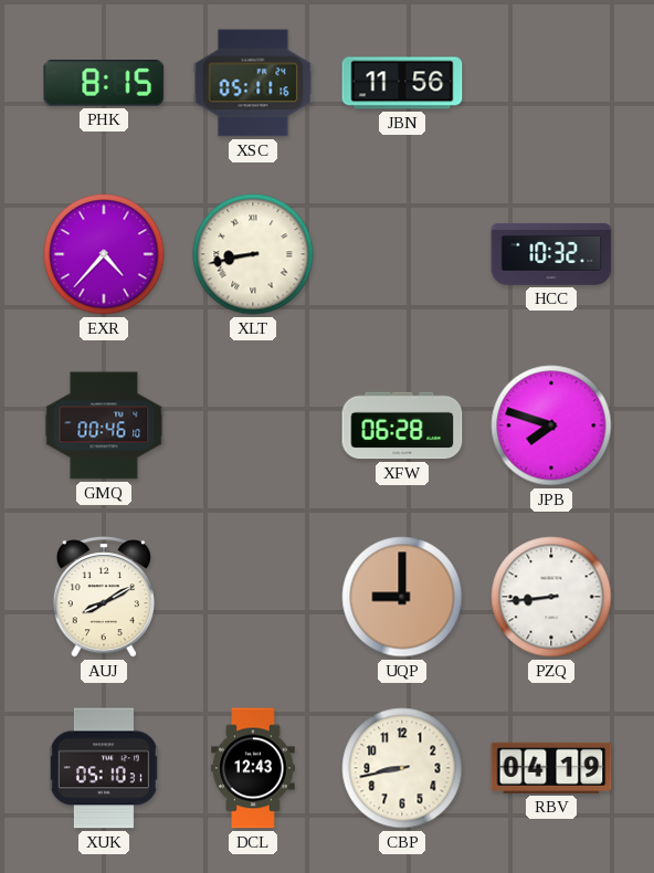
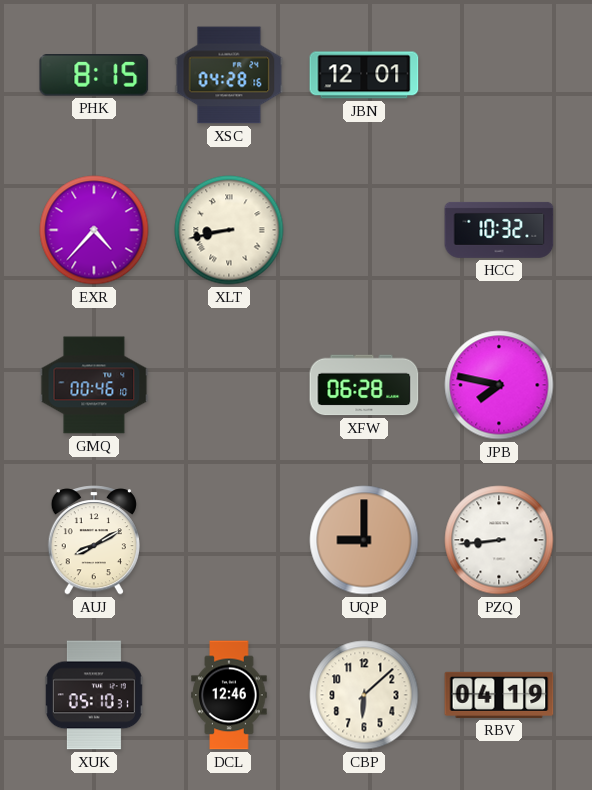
XSC: 05:11 -> 04:28
JBN: 11:56 -> 12:01
JPB: 7:48 -> 7:47
DCL: 12:43 -> 12:46
CBP: 8:43 -> 6:08
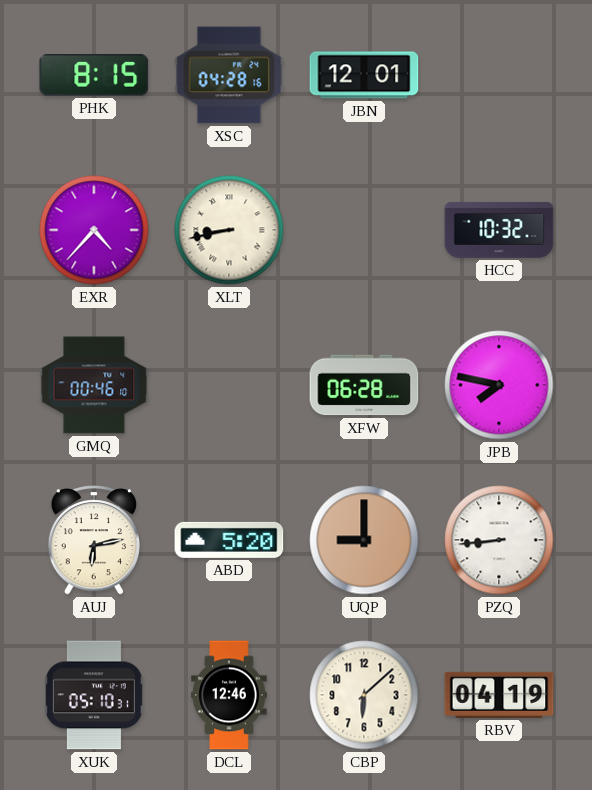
AUJ: 8:10 -> 6:13
ABD: none -> 5:20
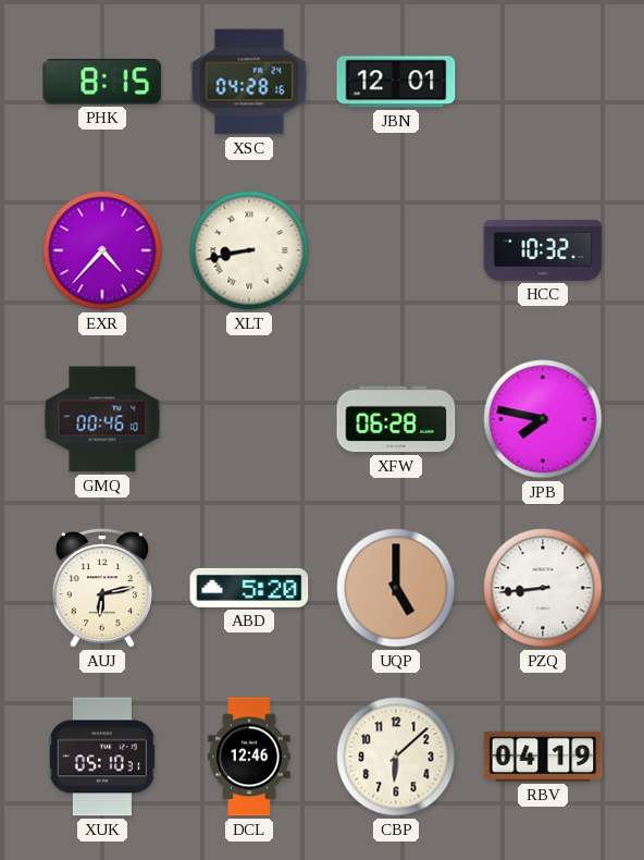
UQP: 9:00 -> 5:00
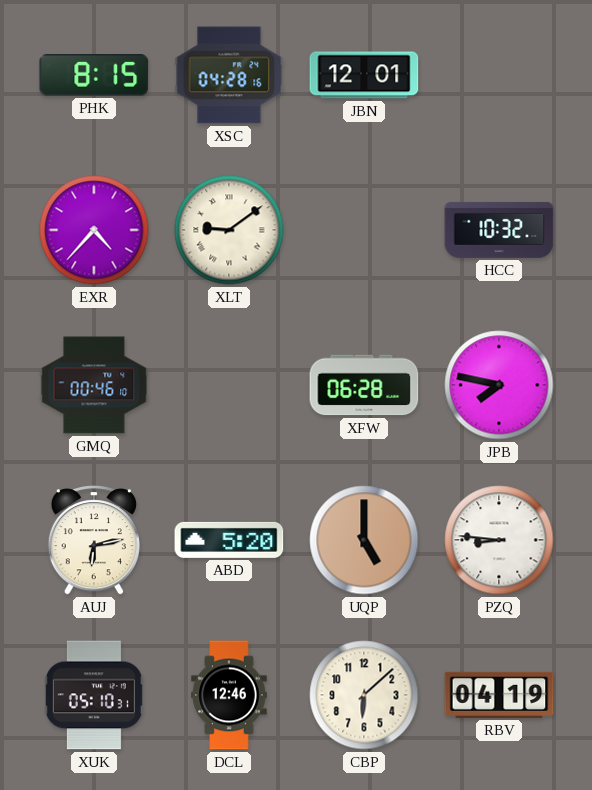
XLT: 8:43 -> 9:09
PZQ: 8:44 -> 8:46
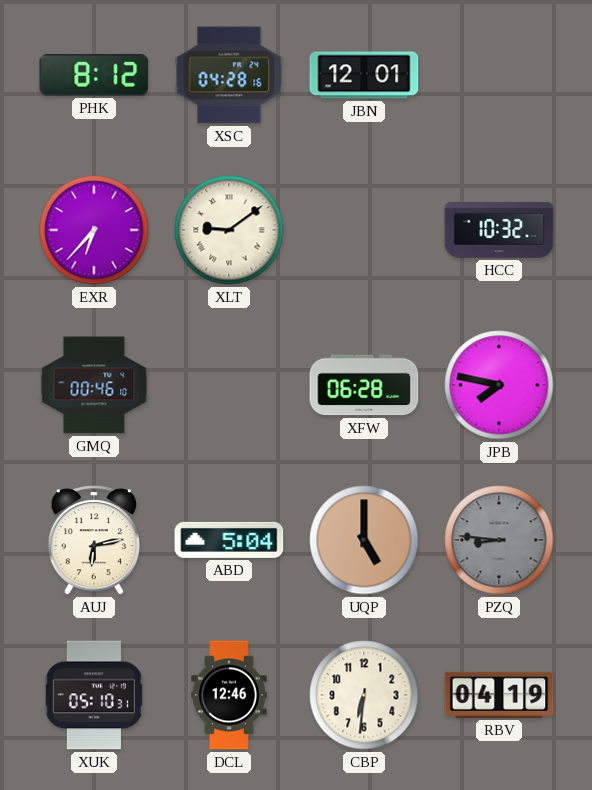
PHK: 8:15 -> 8:12
EXR: 4:37 -> 6:37
ABD: 5:20 -> 5:04
PZQ dial: white -> grey
CBP: 6:08 -> 6:31
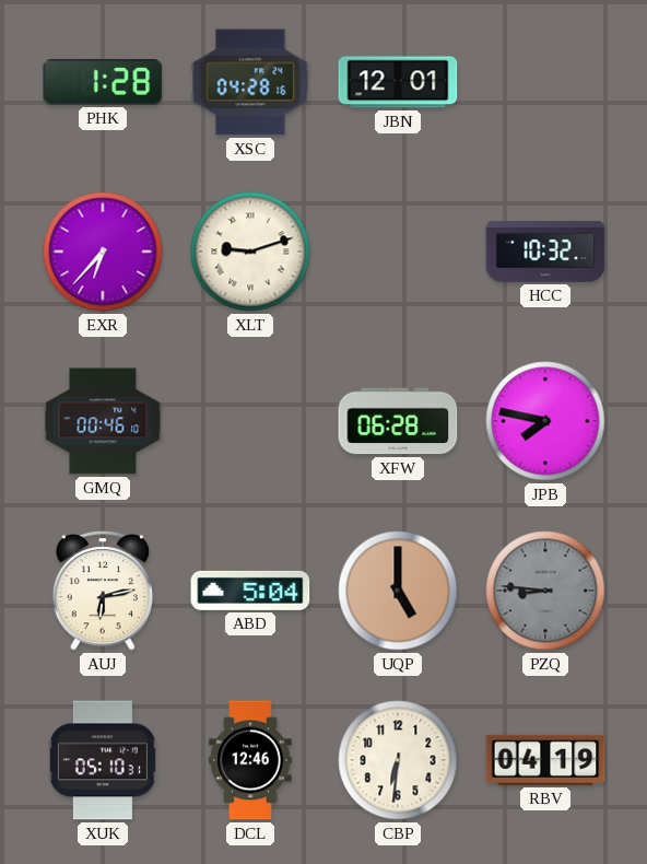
PHK: 8:12 -> 1:28
XLT: 9:09 -> 9:12
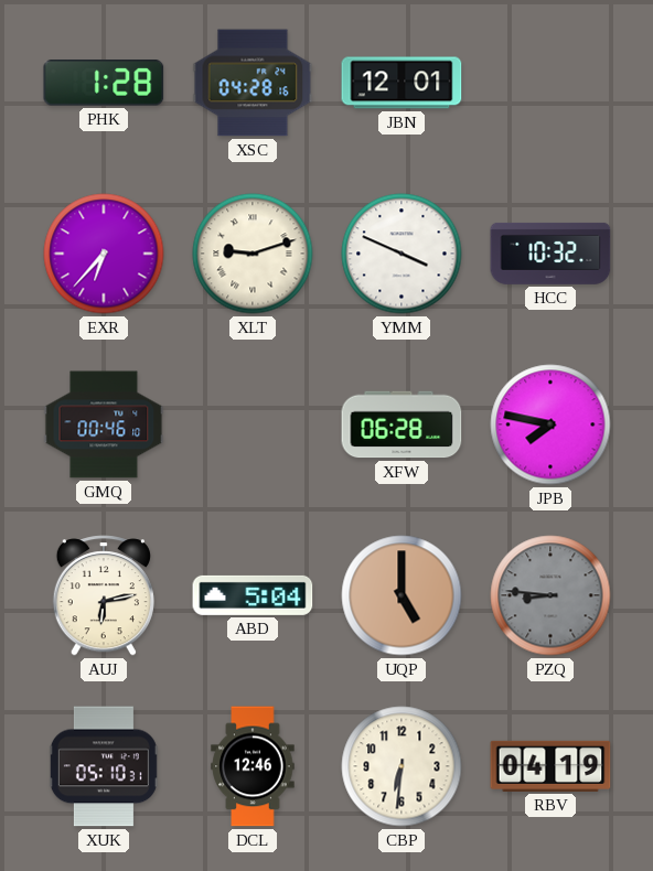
YMM: none -> 3:49
